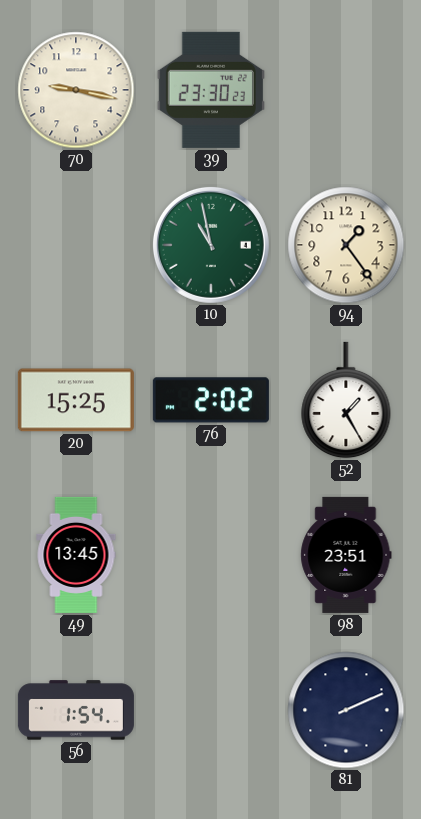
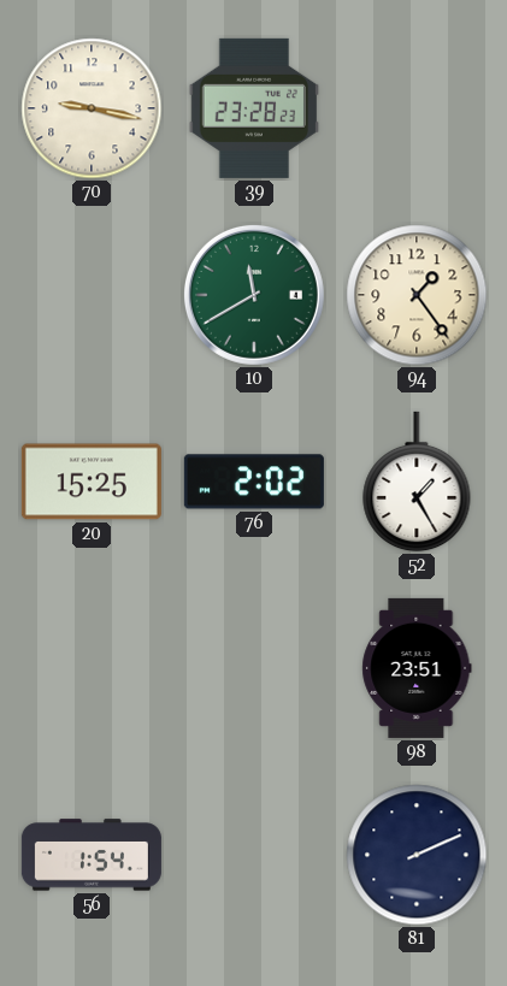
39: 23:30 -> 23:28
10: 10:58 -> 11:40
49: 13:45 -> none
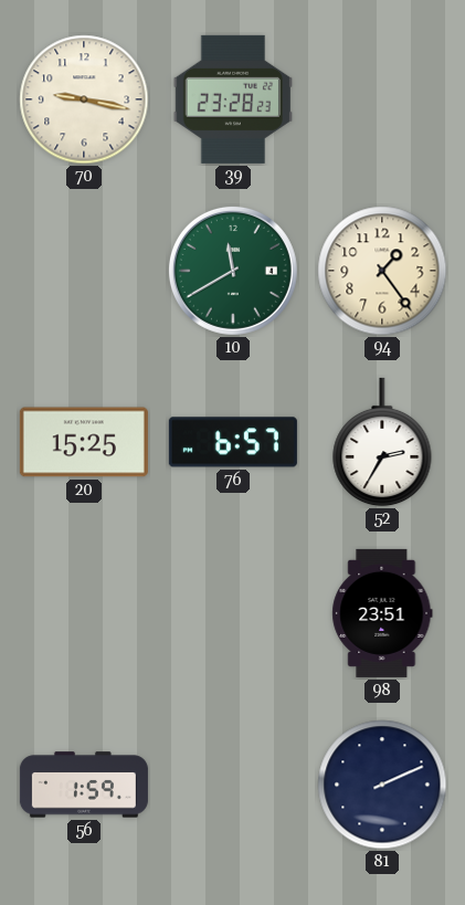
76: 2:02 -> 6:57
52: 1:25 -> 2:35
56: 1:54 -> 1:59
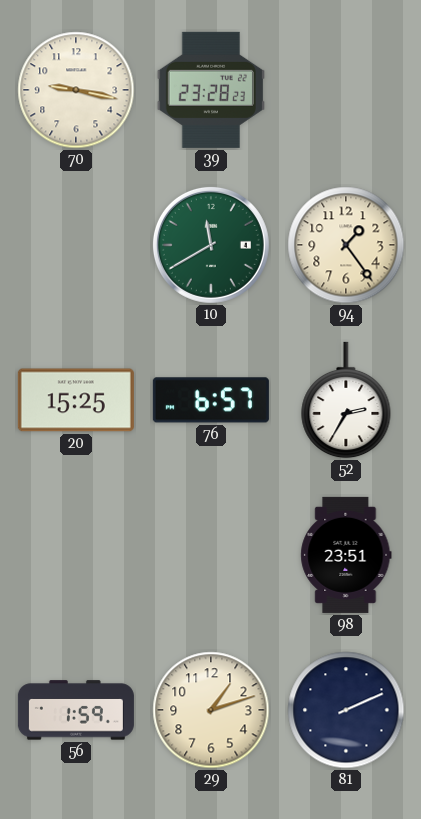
29: none -> 1:12
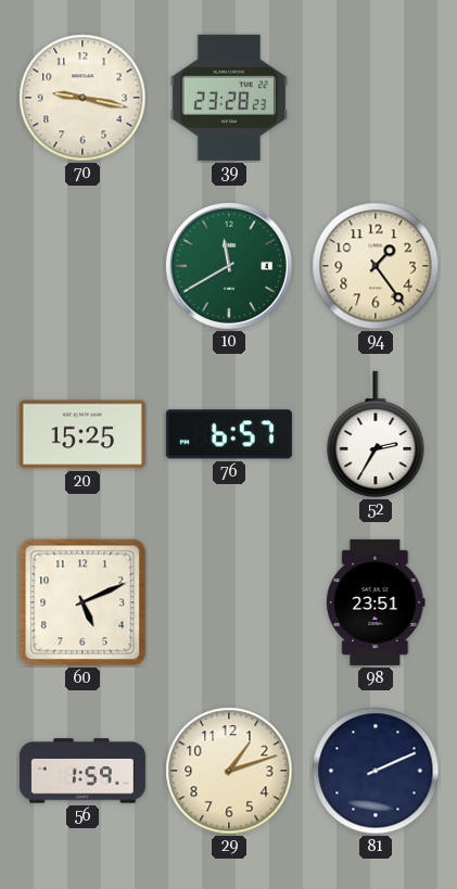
60: none -> 5:11
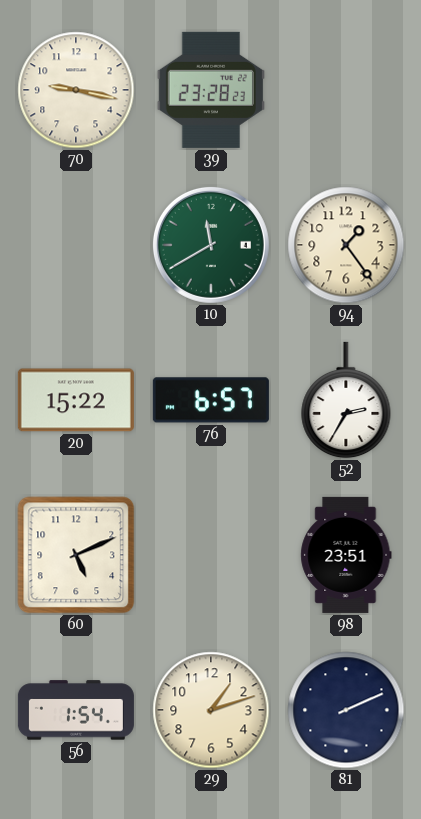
20: 15:25 -> 15:22
56: 1:59 -> 1:54
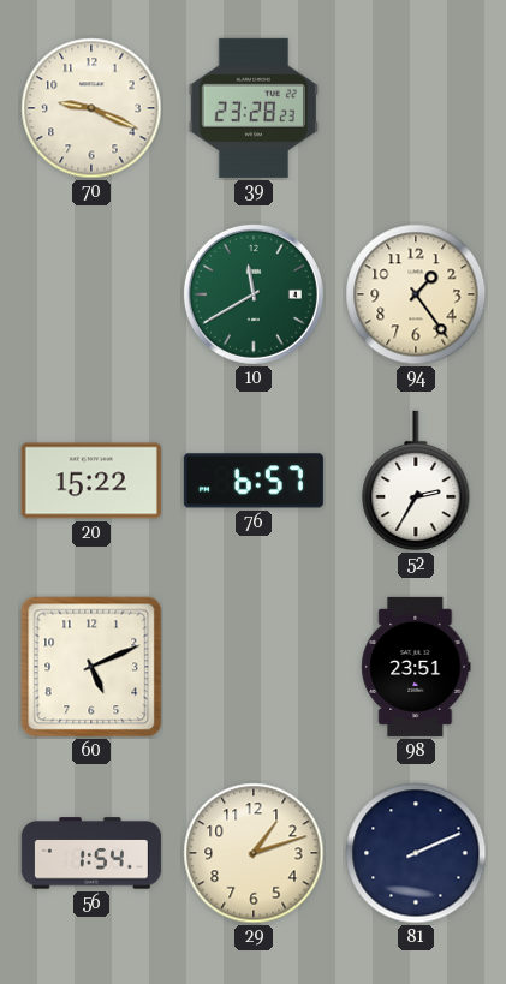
70: 9:17 -> 9:19
